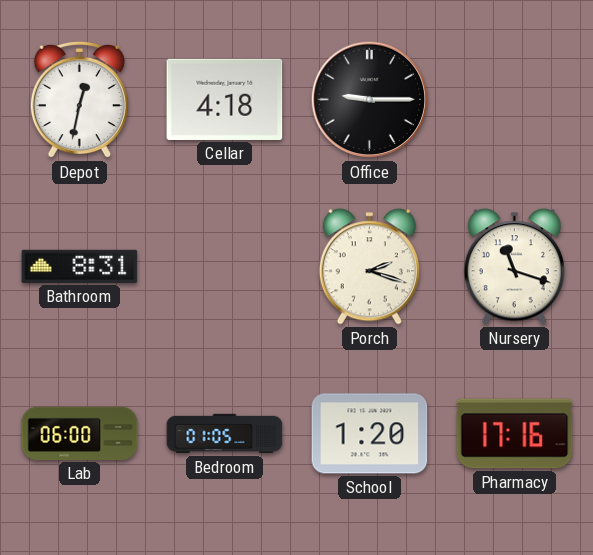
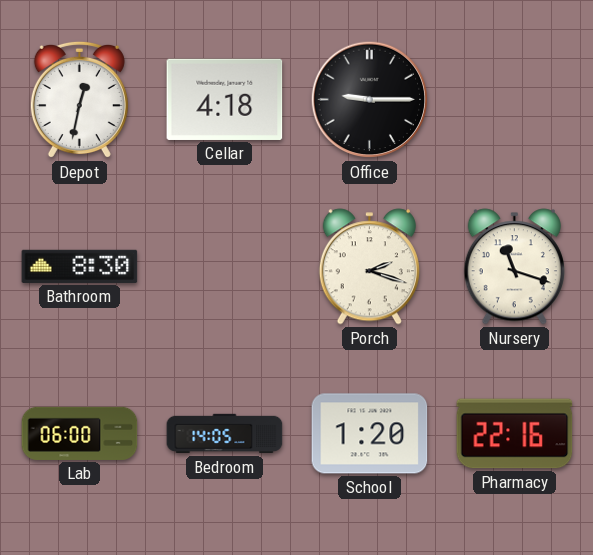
Bathroom: 8:31 -> 8:30
Bedroom: 01:05 -> 14:05
Pharmacy: 17:16 -> 22:16
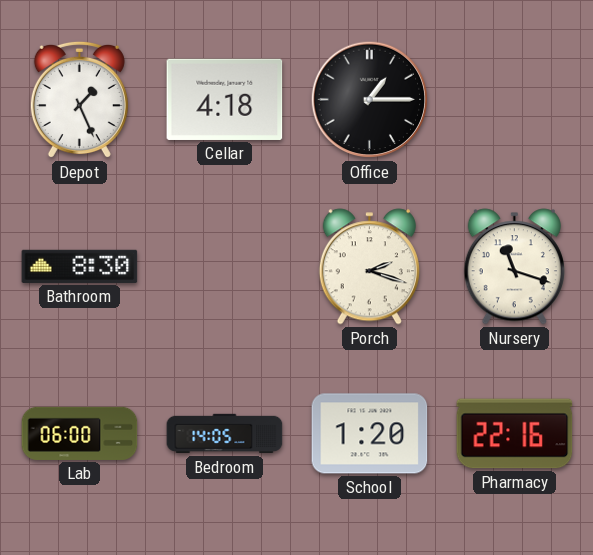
Depot: 12:32 -> 1:26
Office: 9:15 -> 1:15
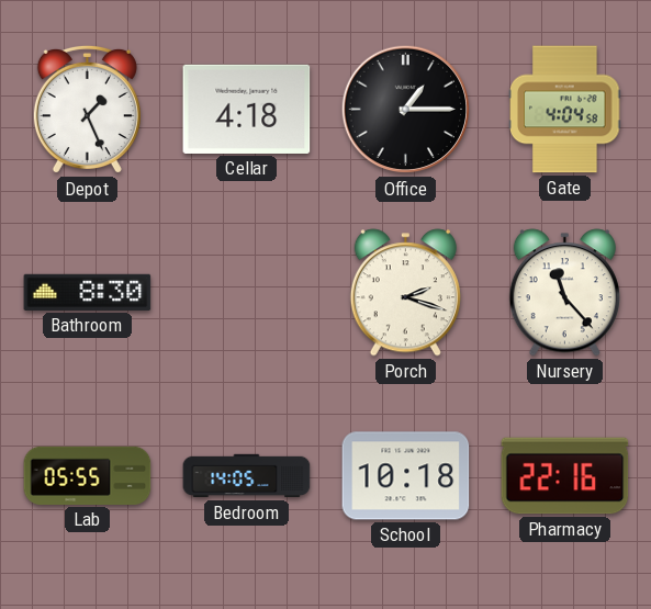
Gate: none -> 4:04
Nursery: 11:18 -> 11:23
Lab: 06:00 -> 05:55
School: 1:20 -> 10:18
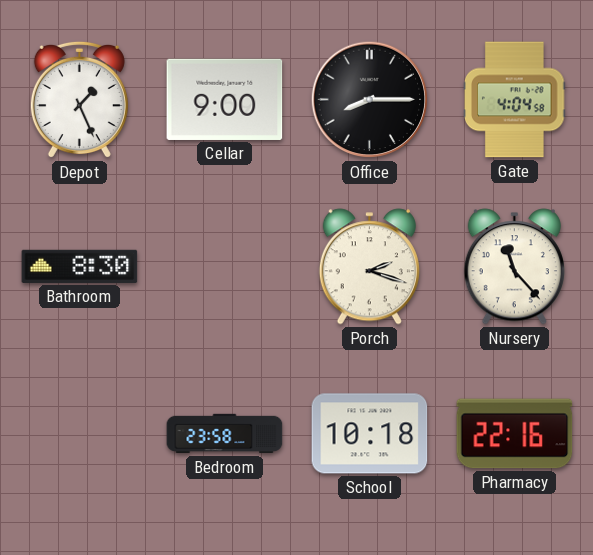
Cellar: 4:18 -> 9:00
Office: 1:15 -> 8:15
Lab: 05:55 -> none
Bedroom: 14:05 -> 23:58
